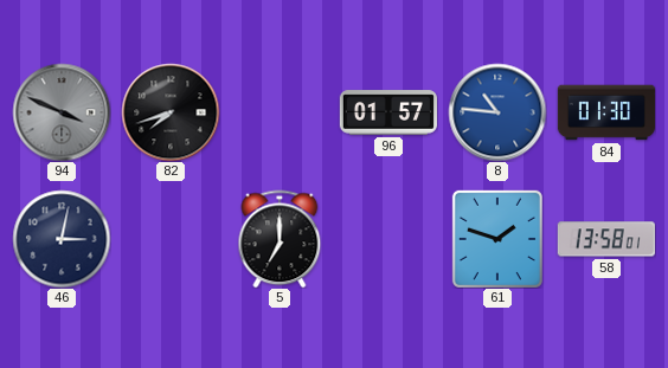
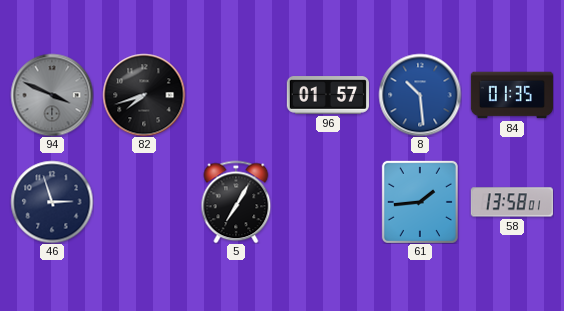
8: 10:46 -> 10:29
84: 01:30 -> 01:35
46: 3:02 -> 2:57
5: 7:00 -> 7:05
61: 1:48 -> 1:44
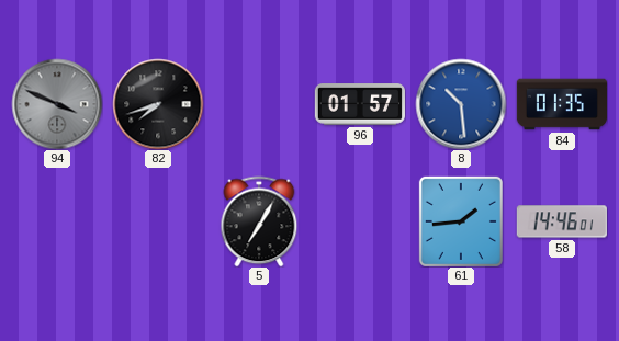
46: 2:57 -> none
58: 13:58 -> 14:46
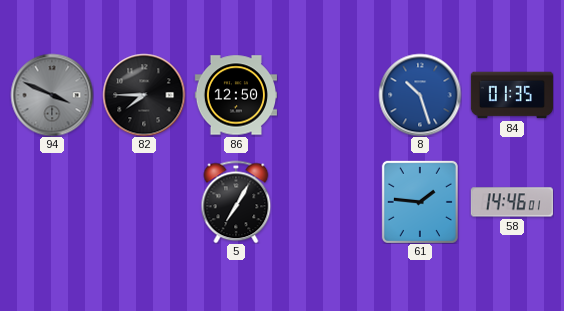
82: 7:42 -> 7:45
86: none -> 12:50
96: 01:57 -> none
8: 10:29 -> 10:27
61: 1:44 -> 1:46
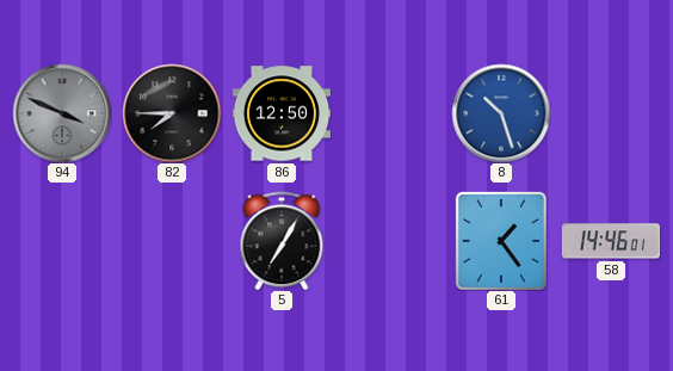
84: 01:35 -> none
61: 1:46 -> 1:24
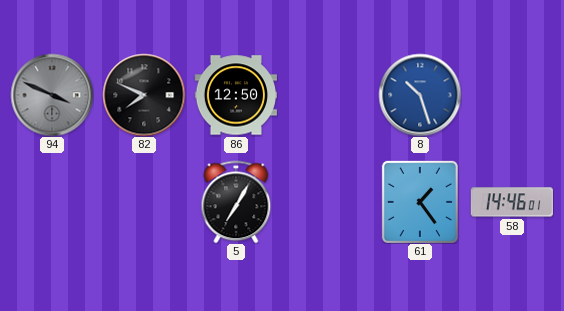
82: 7:45 -> 7:49
